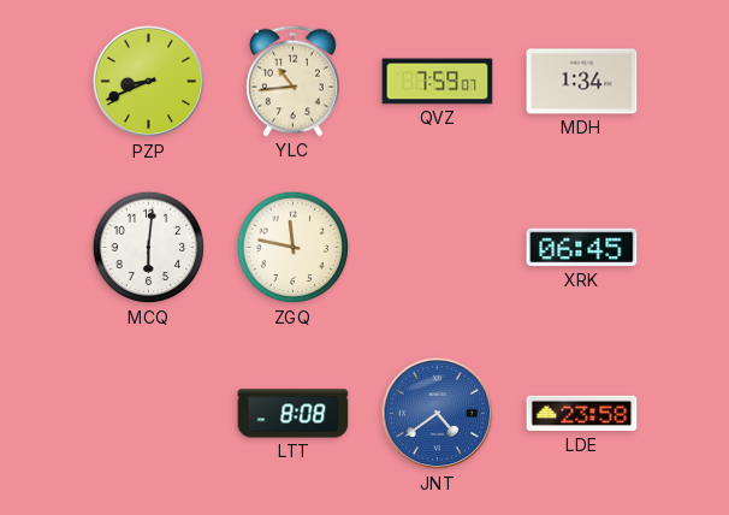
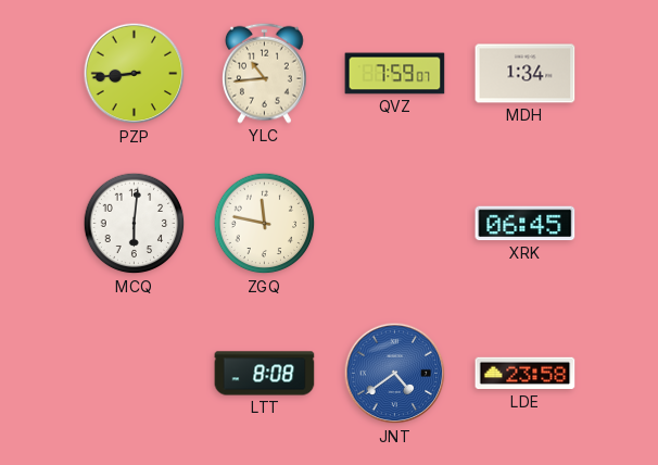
PZP: 8:41 -> 8:44
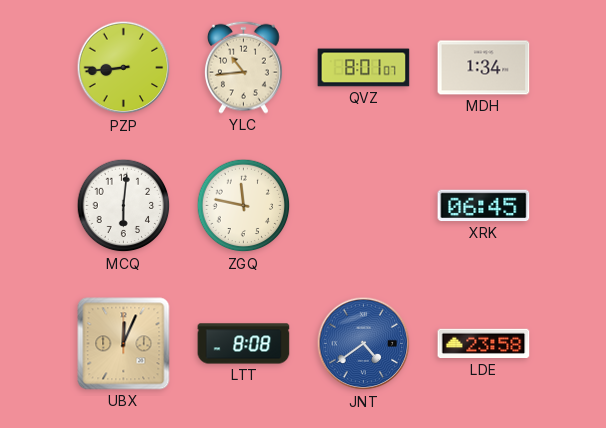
QVZ: 7:59 -> 8:01
UBX: none -> 12:04
